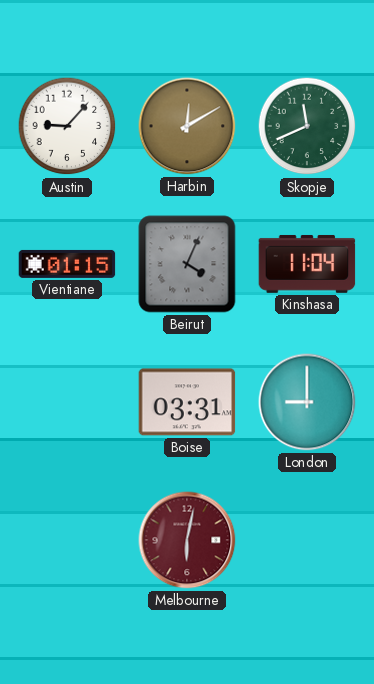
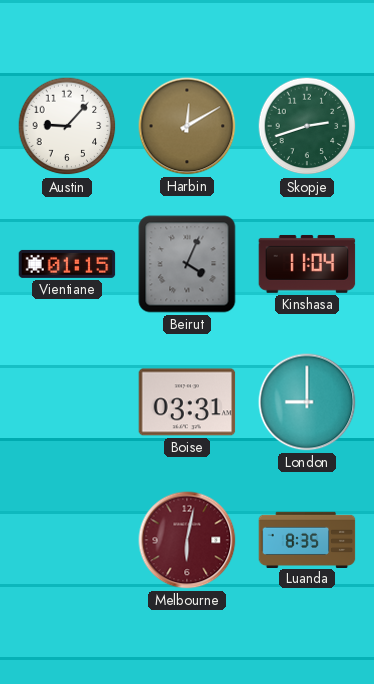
Skopje: 11:41 -> 2:42
Luanda: none -> 8:35
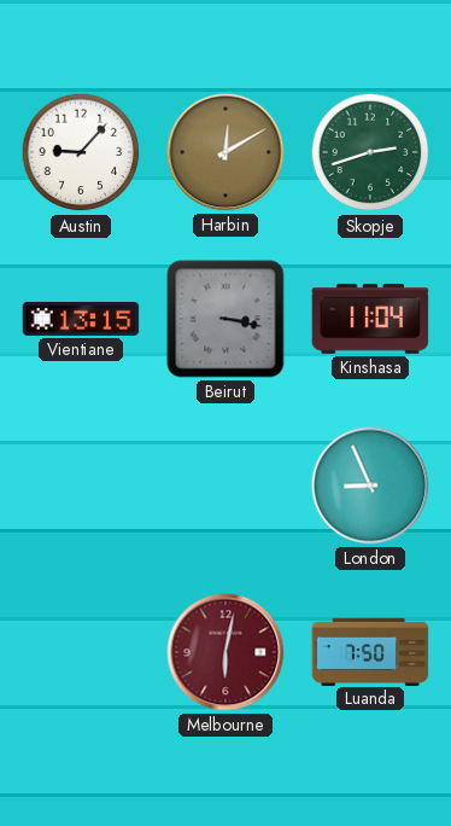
Vientiane: 01:15 -> 13:15
Beirut: 4:04 -> 3:17
Boise: 03:31 -> none
London: 9:00 -> 8:56
Luanda: 8:35 -> 7:50
